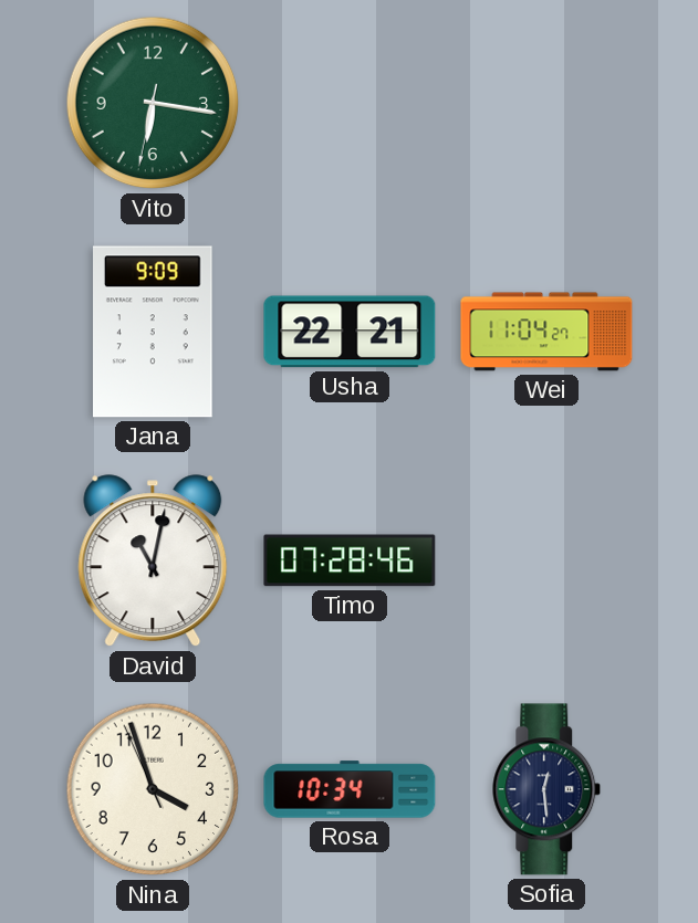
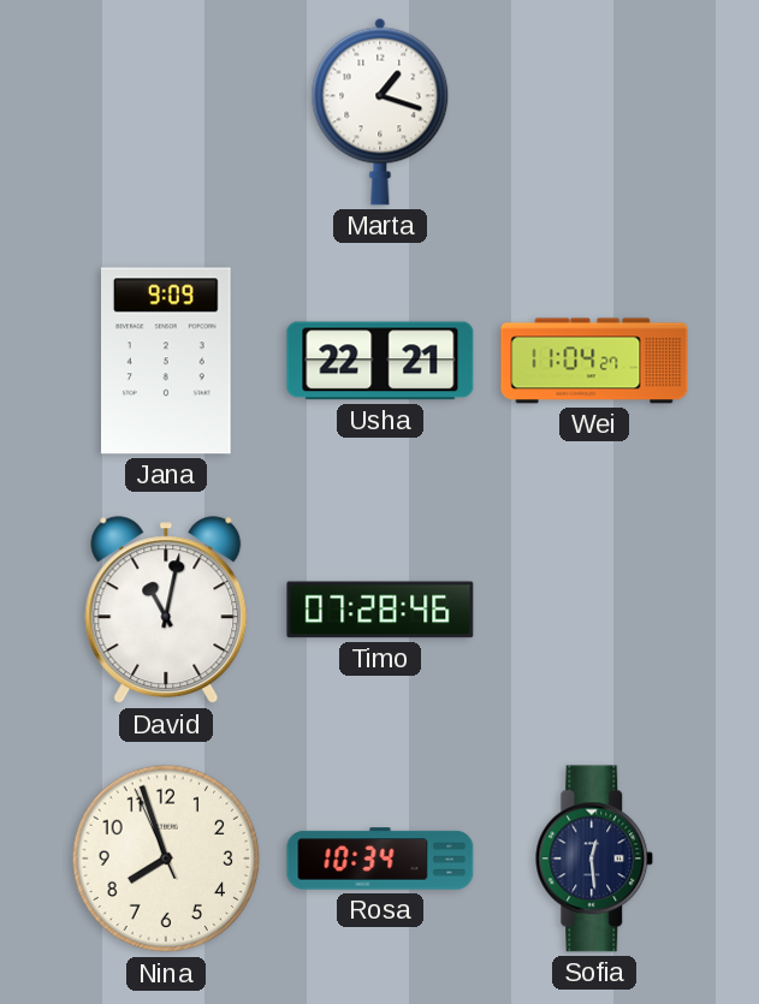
Vito: 6:16 -> none
Marta: none -> 1:18
Nina: 3:56 -> 7:56
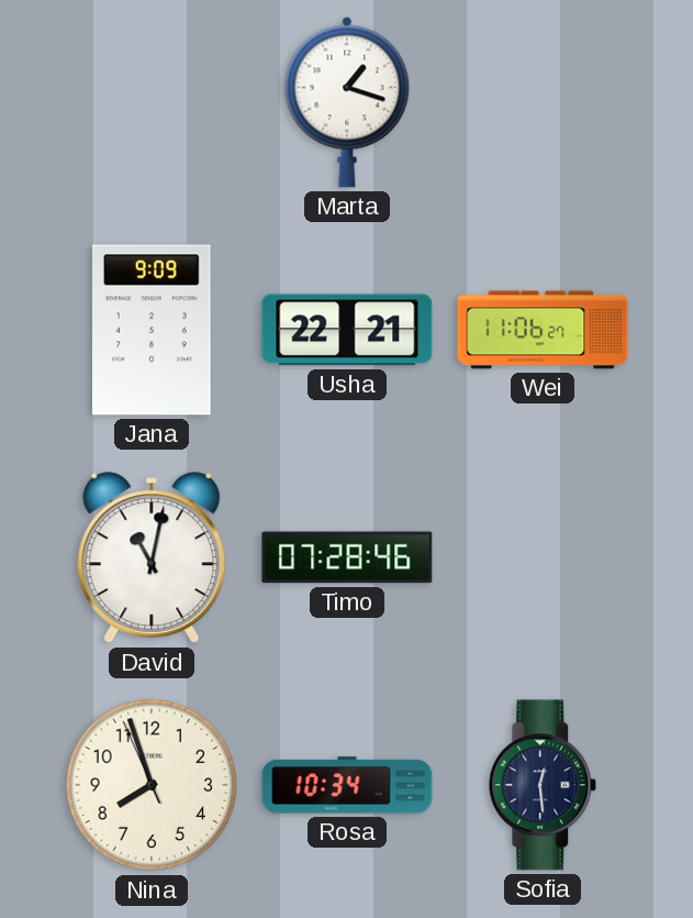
Wei: 11:04 -> 11:06
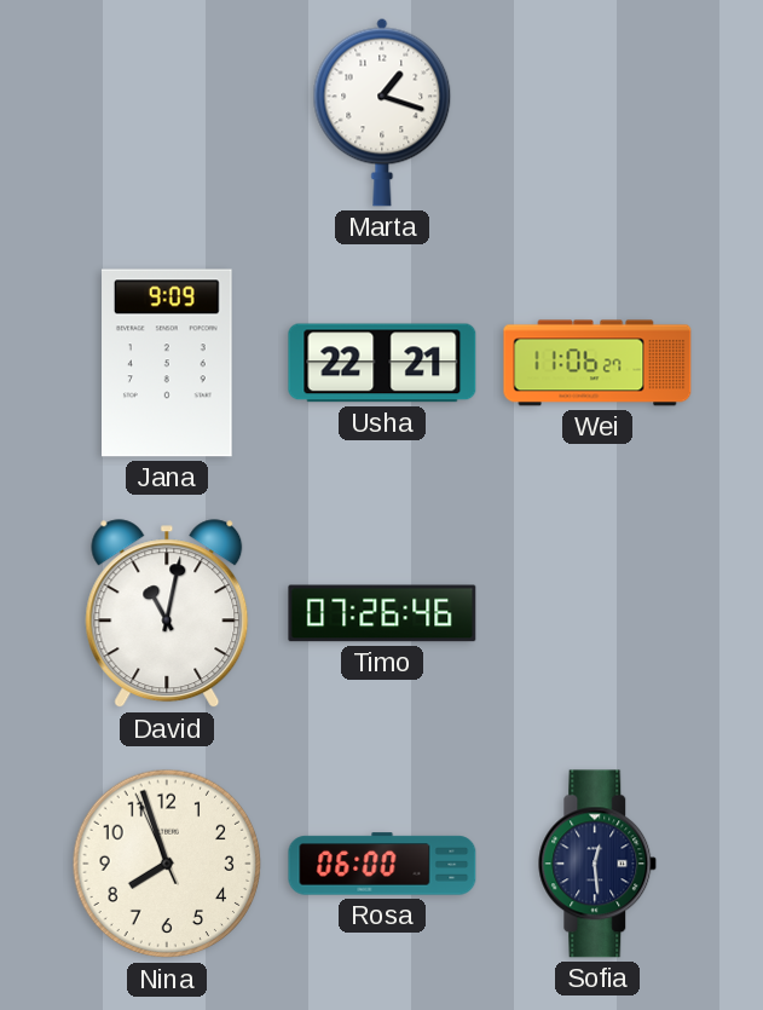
Timo: 07:28 -> 07:26
Rosa: 10:34 -> 06:00
